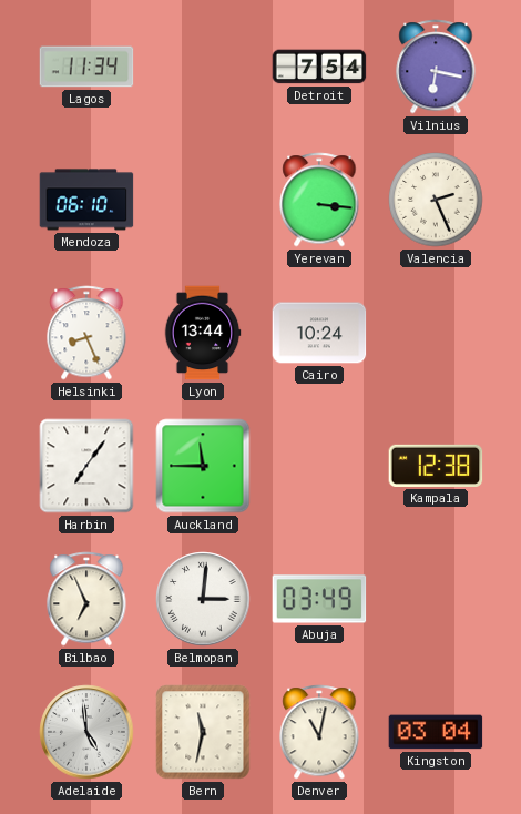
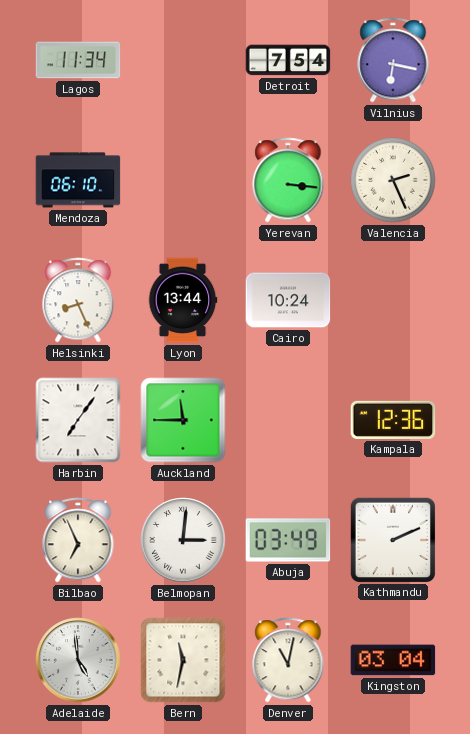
Kampala: 12:38 -> 12:36
Kathmandu: none -> 2:11
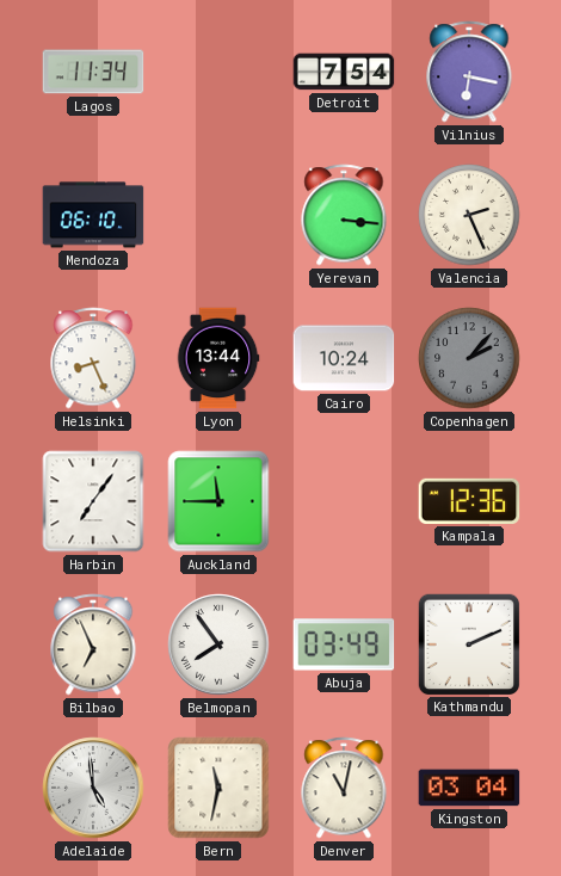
Copenhagen: none -> 2:07
Belmopan: 3:01 -> 7:54
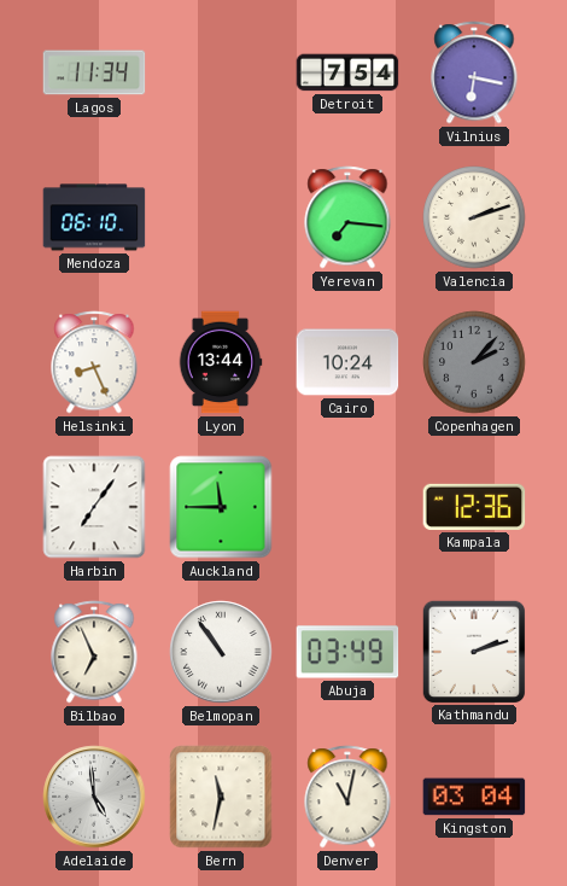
Yerevan: 3:16 -> 7:16
Valencia: 2:26 -> 2:12
Belmopan: 7:54 -> 10:54
Kathmandu: 2:11 -> 2:12
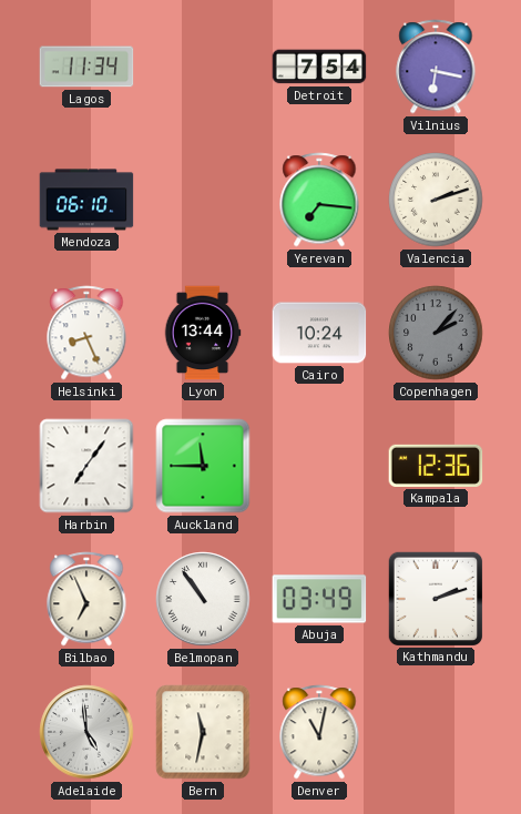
Kingston: 03:04 -> none
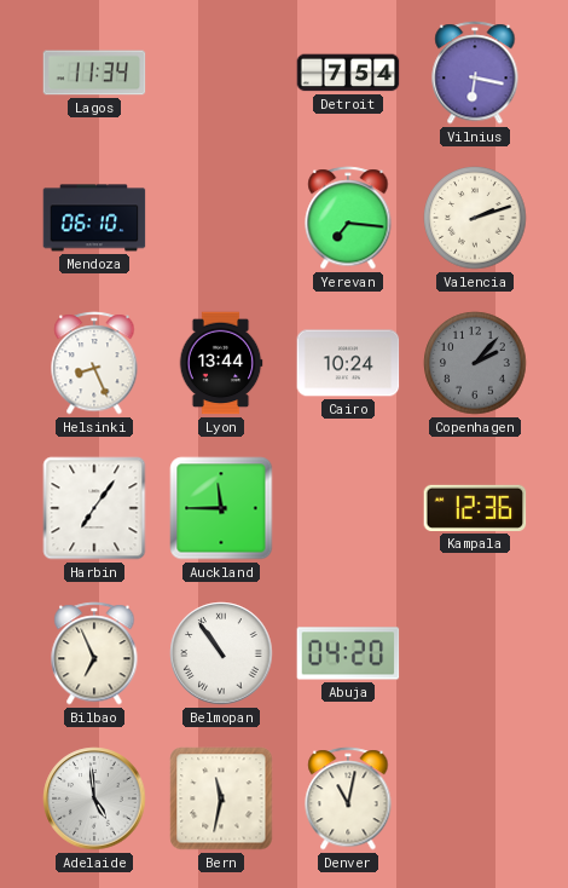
Abuja: 03:49 -> 04:20
Kathmandu: 2:12 -> none
